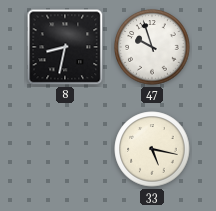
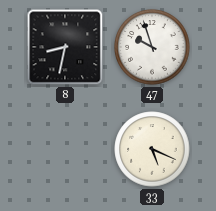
33: 5:17 -> 5:19
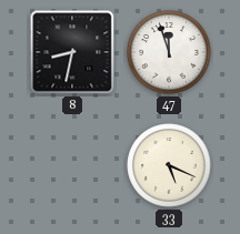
47: 9:57 -> 11:57
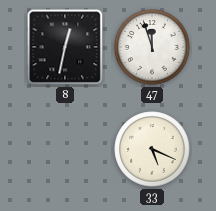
8: 8:32 -> 12:32
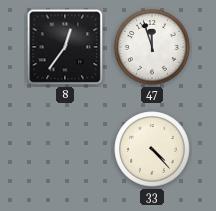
8: 12:32 -> 12:36
33: 5:19 -> 4:23
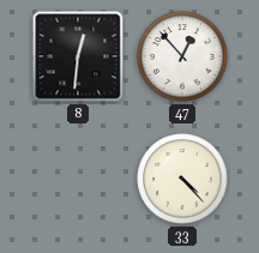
8: 12:36 -> 12:31
47: 11:57 -> 12:53
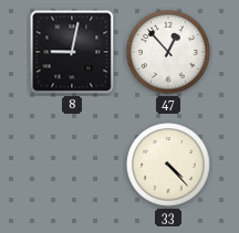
8: 12:31 -> 9:02
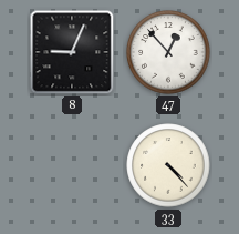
8: 9:02 -> 9:04
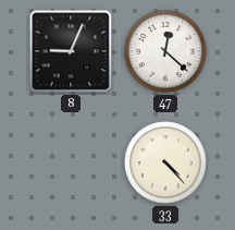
47: 12:53 -> 12:22
